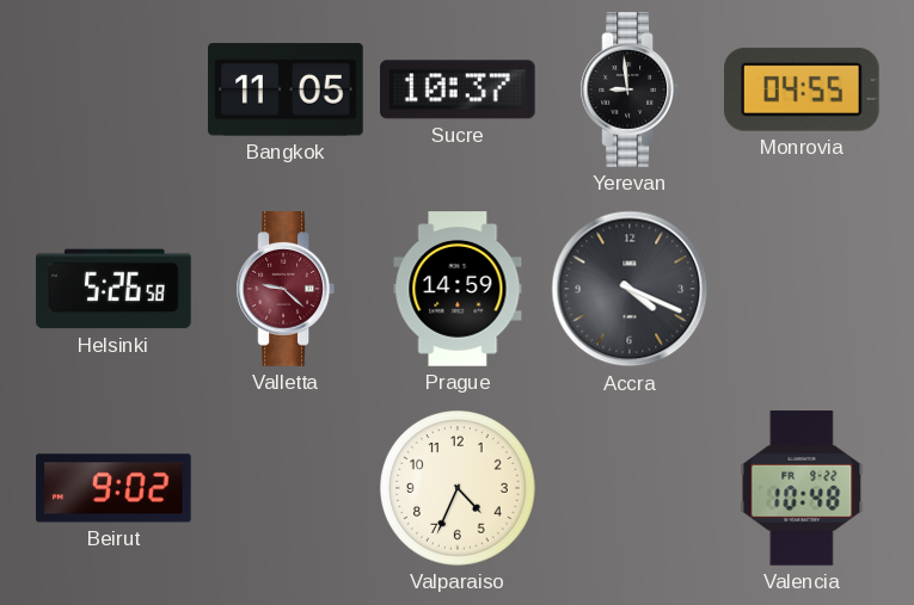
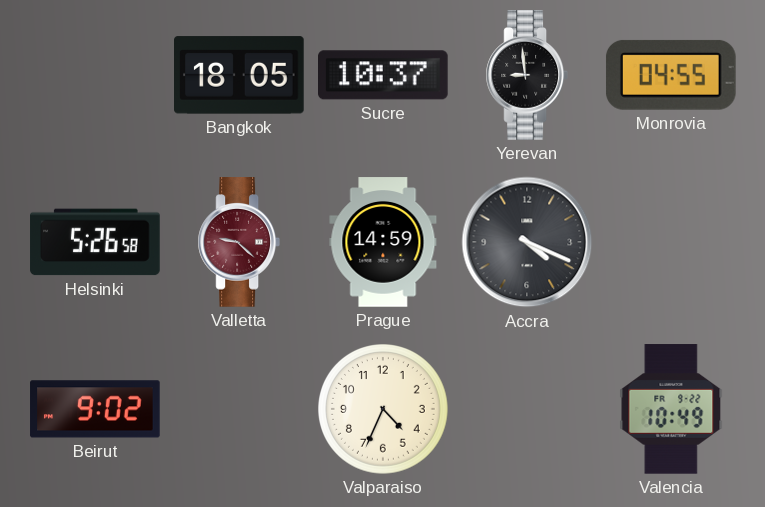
Bangkok: 11:05 -> 18:05
Valencia: 10:48 -> 10:49
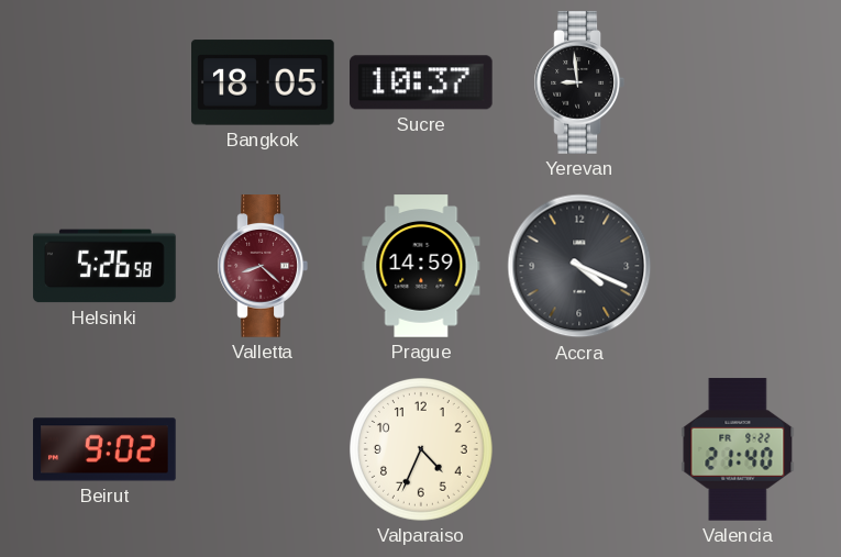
Monrovia: 04:55 -> none
Valletta: 9:22 -> 8:22
Valencia: 10:49 -> 21:40
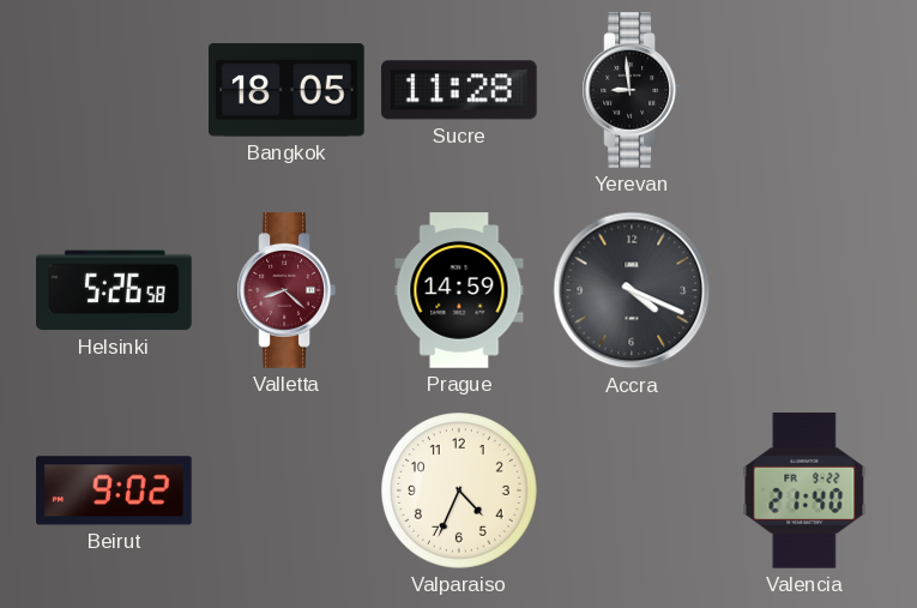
Sucre: 10:37 -> 11:28
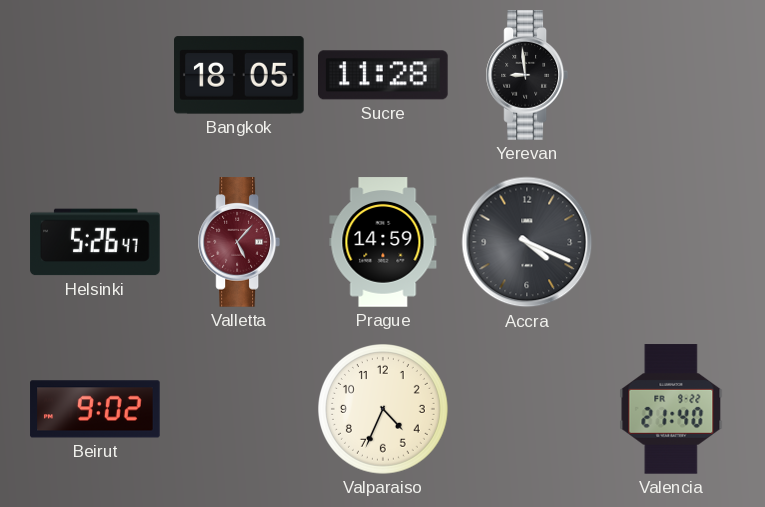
Helsinki: 5:26:58 -> 5:26:47
Valletta: 8:22 -> 5:07
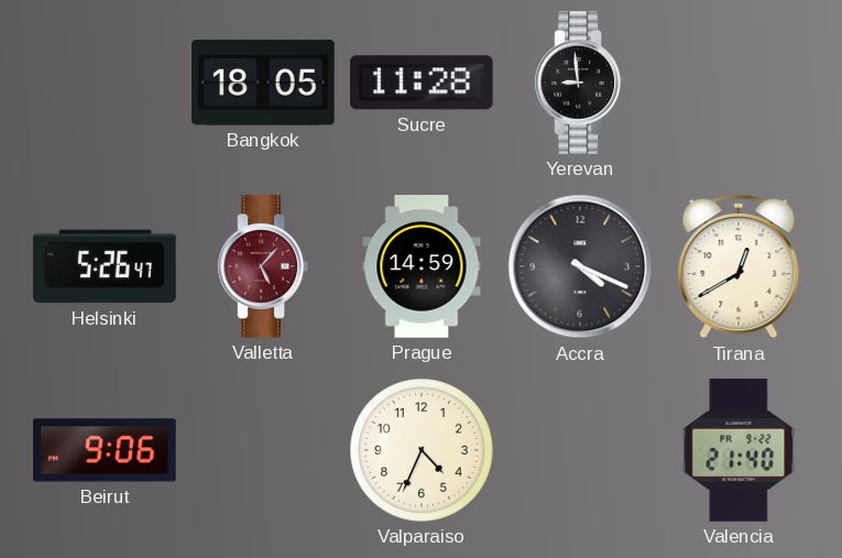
Tirana: none -> 12:40
Beirut: 9:02 -> 9:06
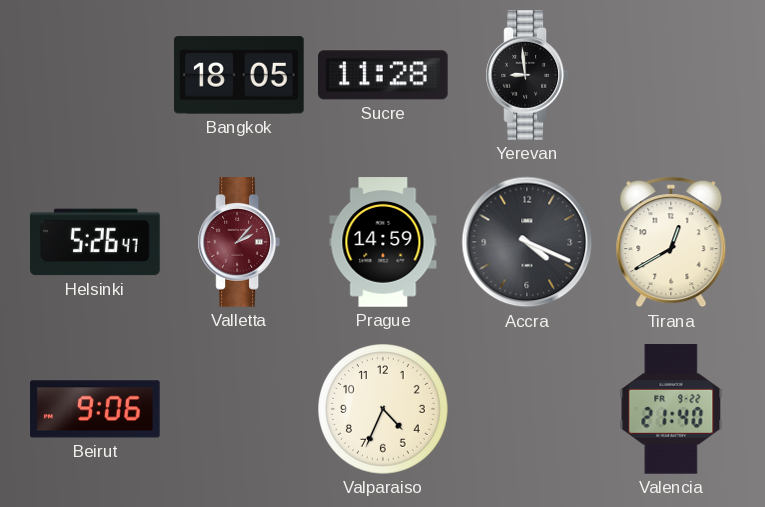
Valletta: 5:07 -> 2:07
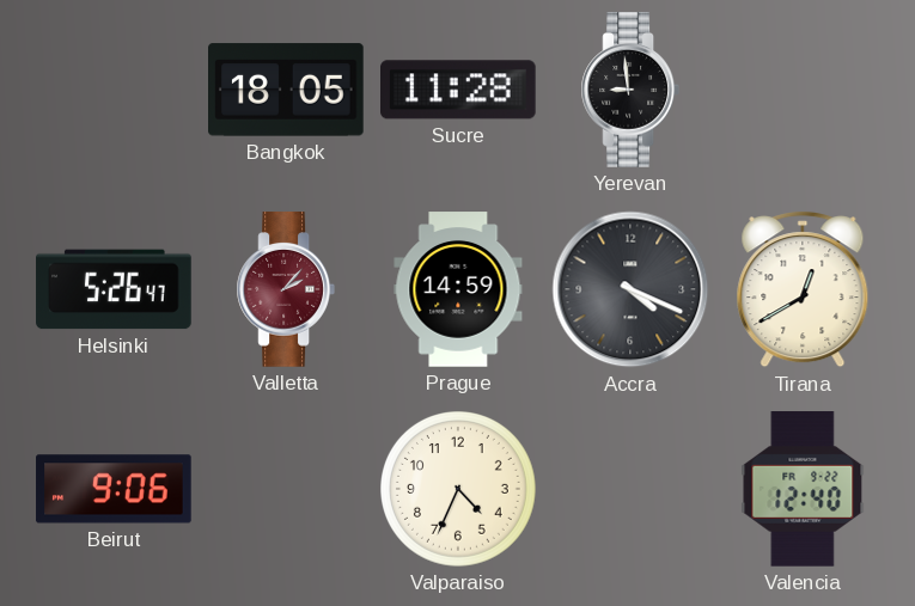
Valencia: 21:40 -> 12:40
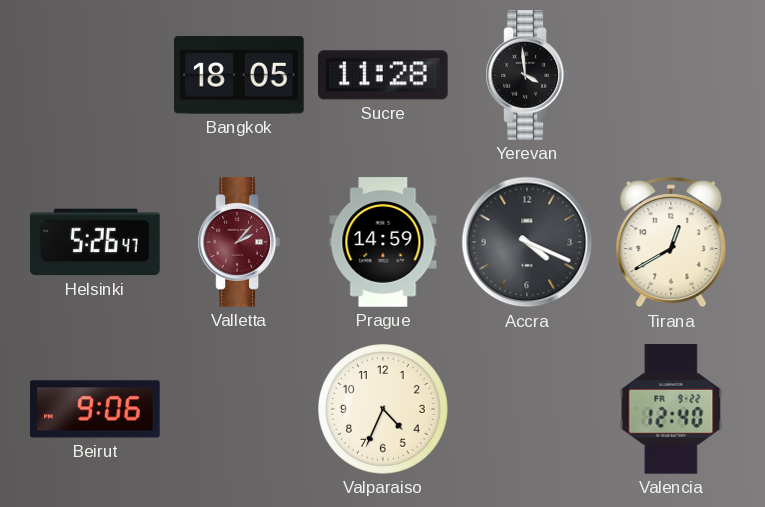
Yerevan: 8:59 -> 3:59
